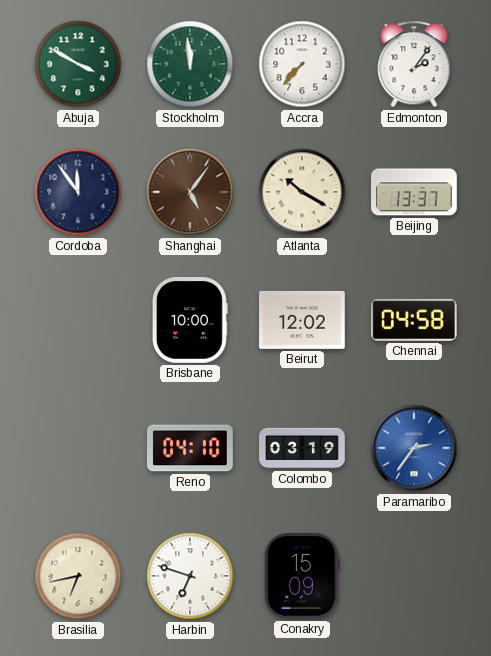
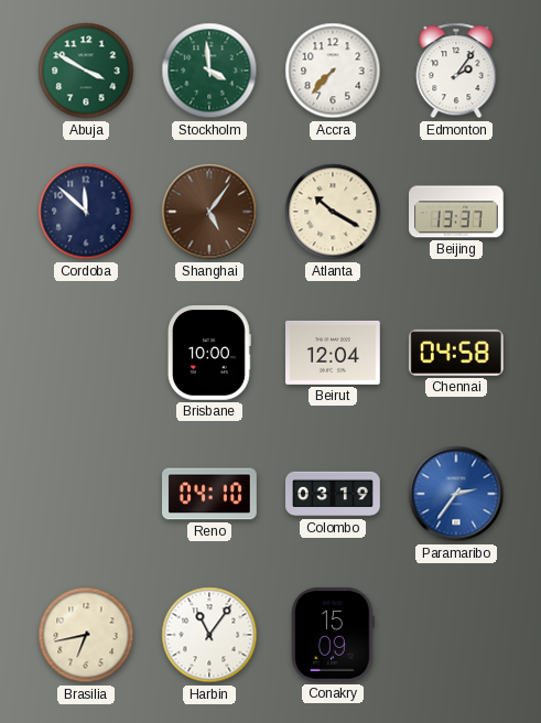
Stockholm: 11:59 -> 3:59
Cordoba: 11:54 -> 11:52
Beirut: 12:02 -> 12:04
Harbin: 6:48 -> 11:06
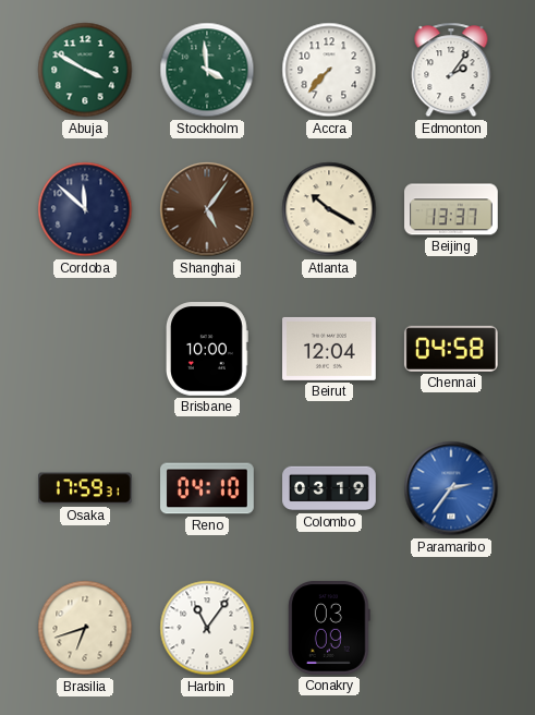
Osaka: none -> 17:59
Brasilia: 6:43 -> 6:42
Conakry: 15:09 -> 03:09
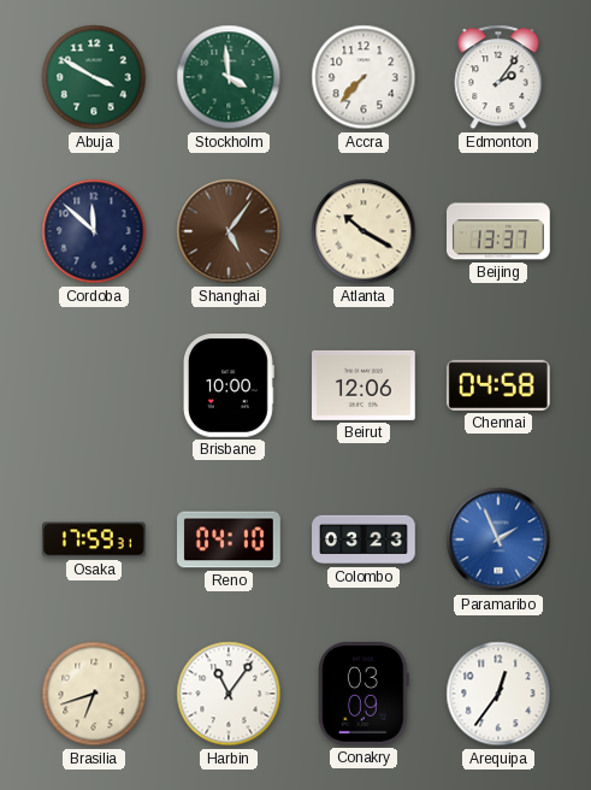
Beirut: 12:04 -> 12:06
Colombo: 03:19 -> 03:23
Paramaribo: 2:36 -> 1:56
Arequipa: none -> 12:36
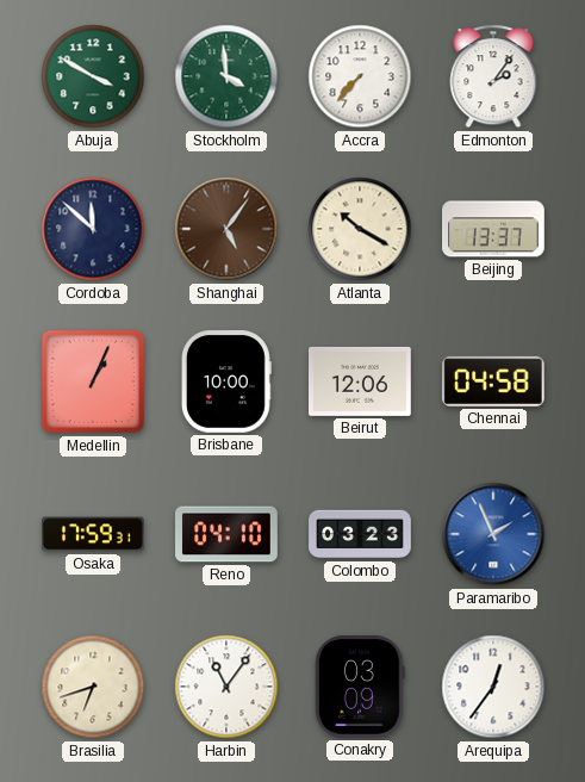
Medellin: none -> 1:04
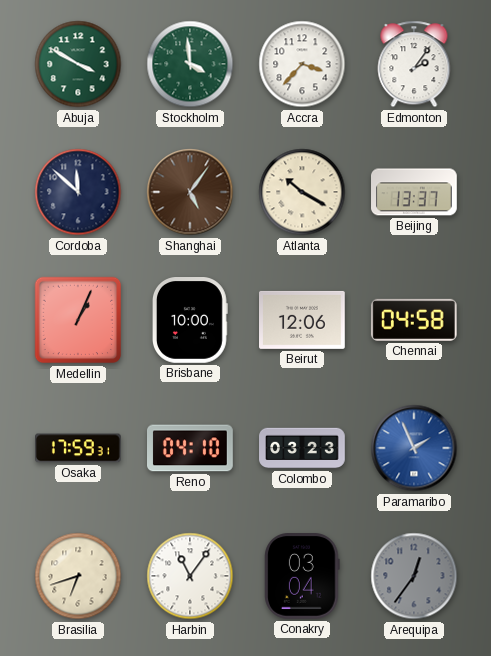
Accra: 7:37 -> 3:37
Conakry: 03:09 -> 03:04
Arequipa dial: white -> grey
